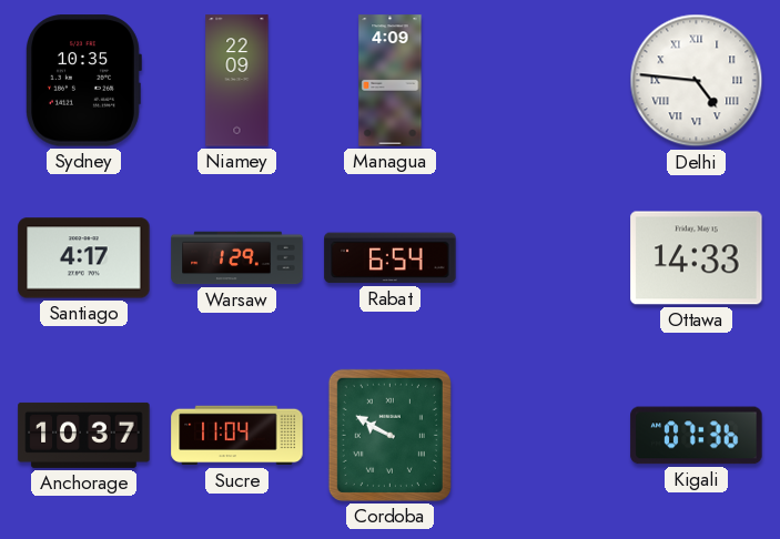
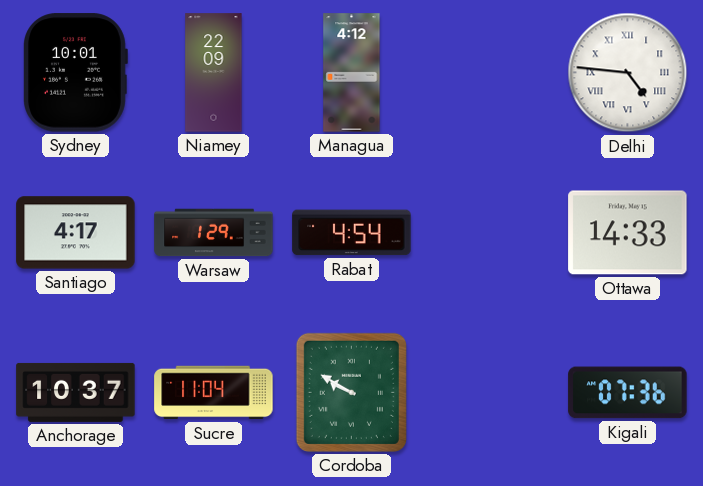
Sydney: 10:35 -> 10:01
Managua: 4:09 -> 4:12
Rabat: 6:54 -> 4:54
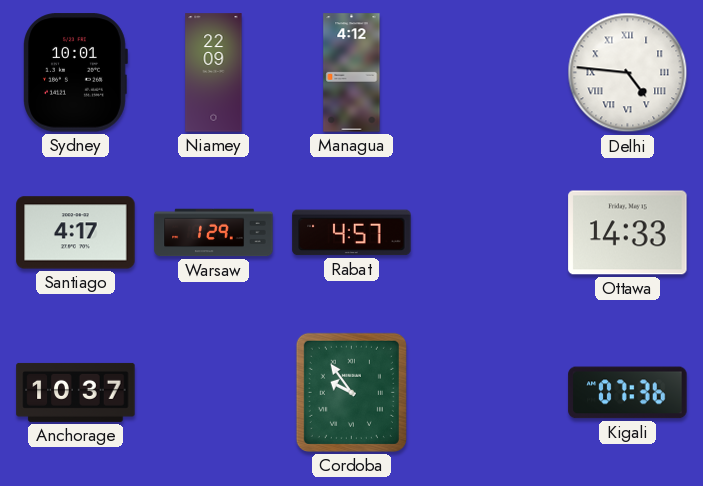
Rabat: 4:54 -> 4:57
Sucre: 11:04 -> none
Cordoba: 9:50 -> 9:54
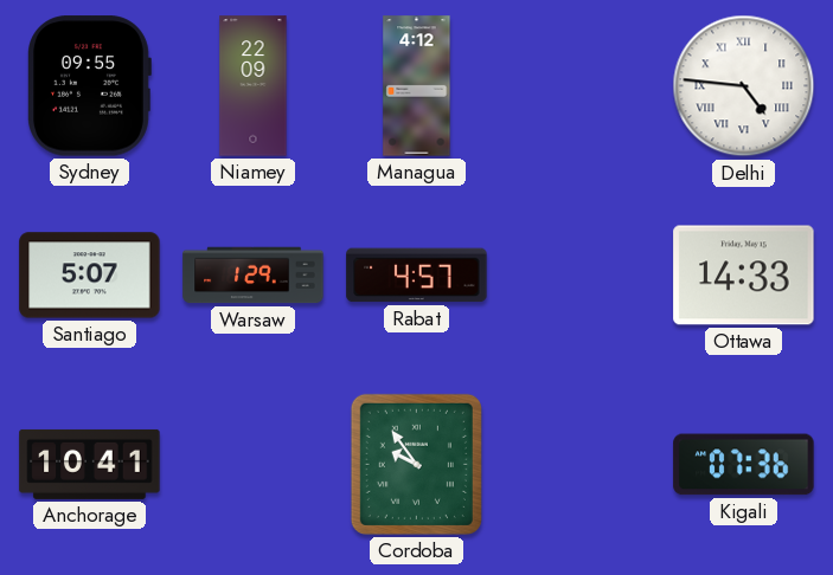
Sydney: 10:01 -> 09:55
Santiago: 4:17 -> 5:07
Anchorage: 10:37 -> 10:41
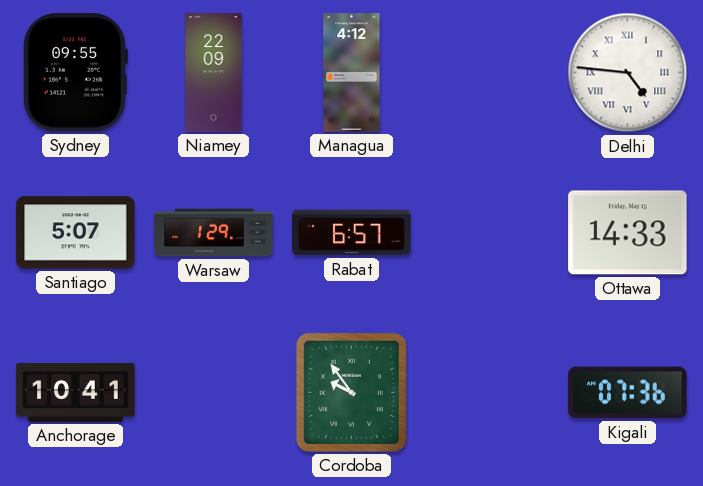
Rabat: 4:57 -> 6:57
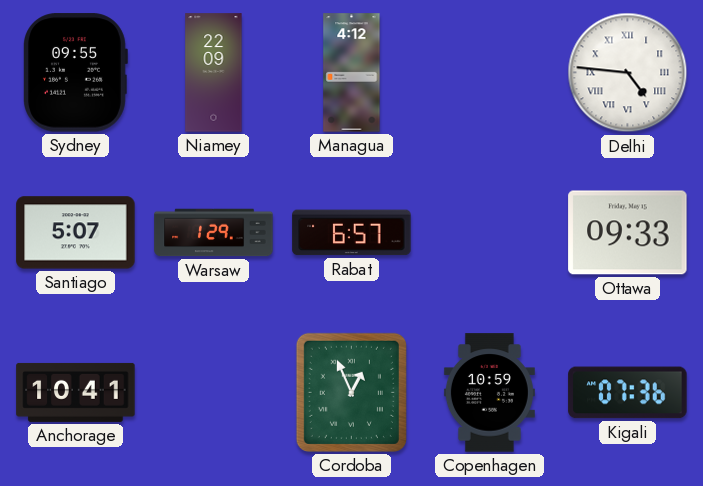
Ottawa: 14:33 -> 09:33
Cordoba: 9:54 -> 12:56
Copenhagen: none -> 10:59
